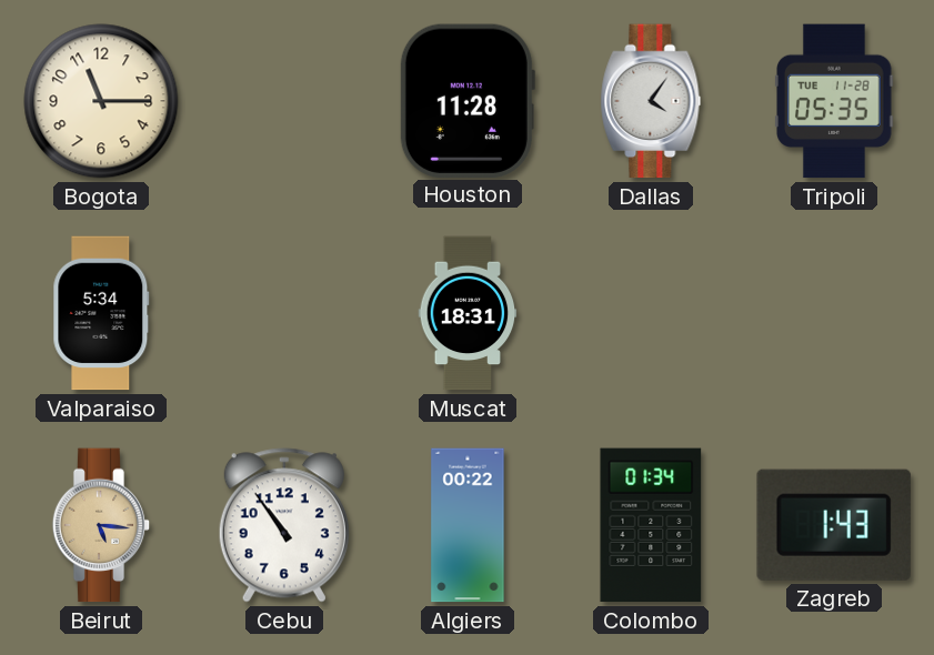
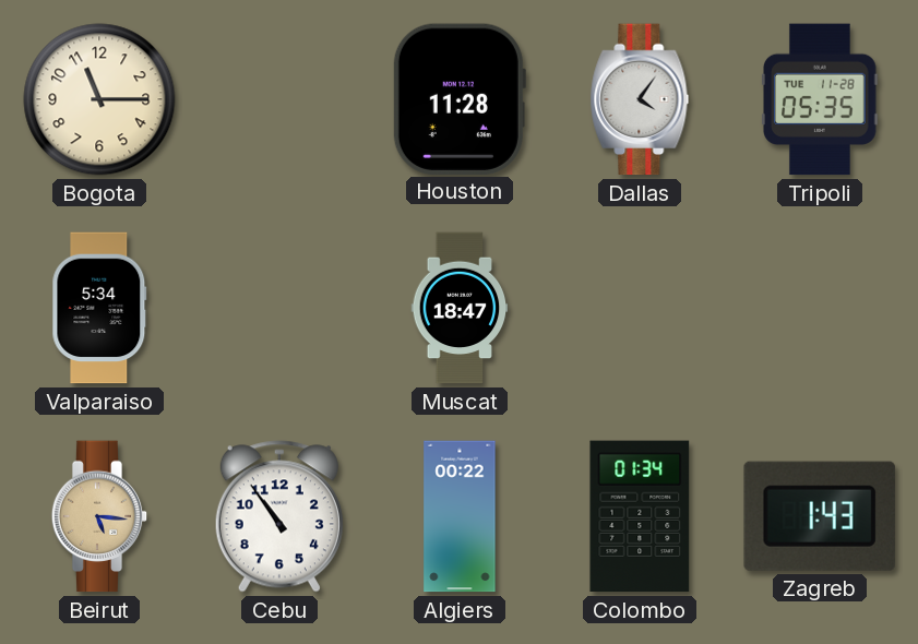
Muscat: 18:31 -> 18:47
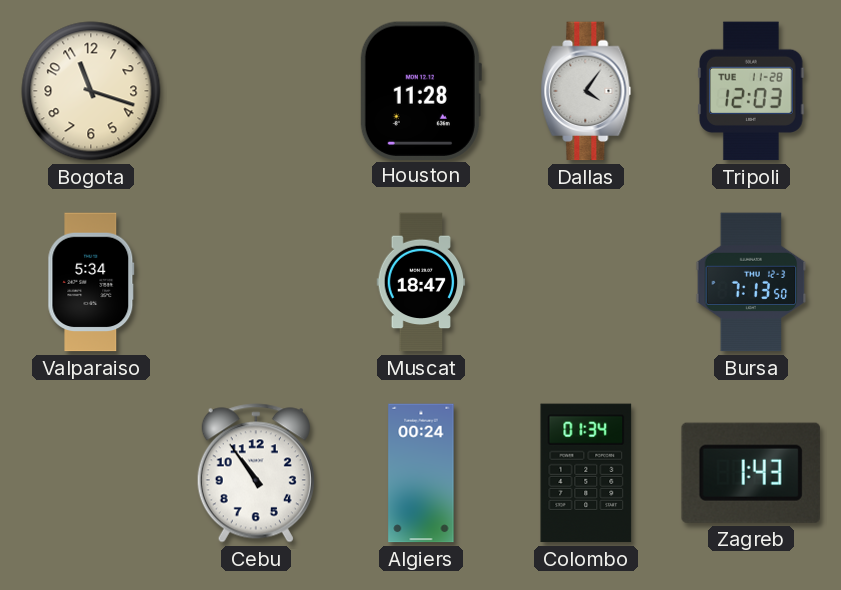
Bogota: 11:15 -> 11:18
Tripoli: 05:35 -> 12:03
Bursa: none -> 7:13
Beirut: 5:16 -> none
Algiers: 00:22 -> 00:24
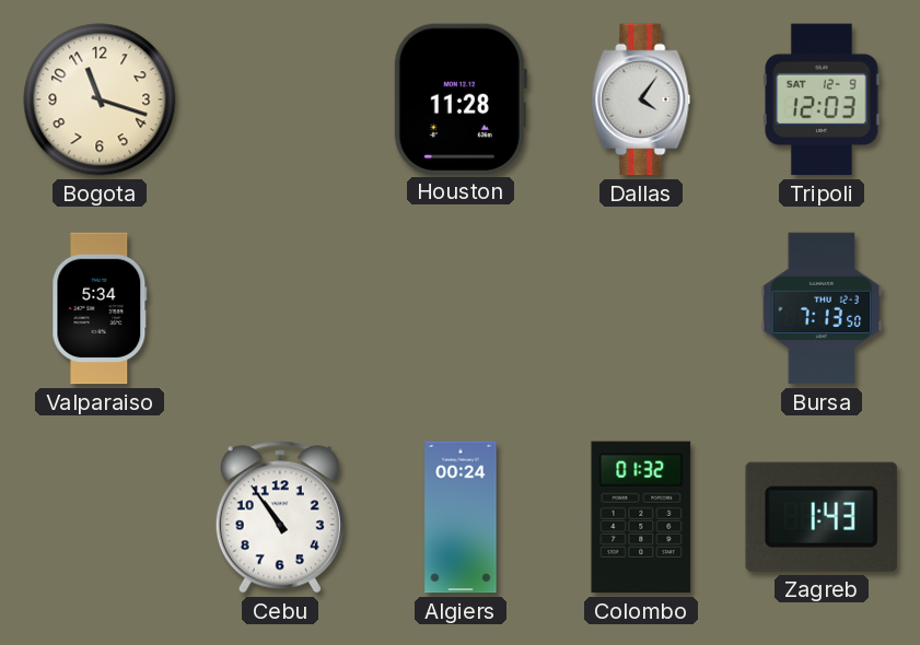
Tripoli date: TUE 11-28 -> SAT 12-9
Muscat: 18:47 -> none
Colombo: 01:34 -> 01:32
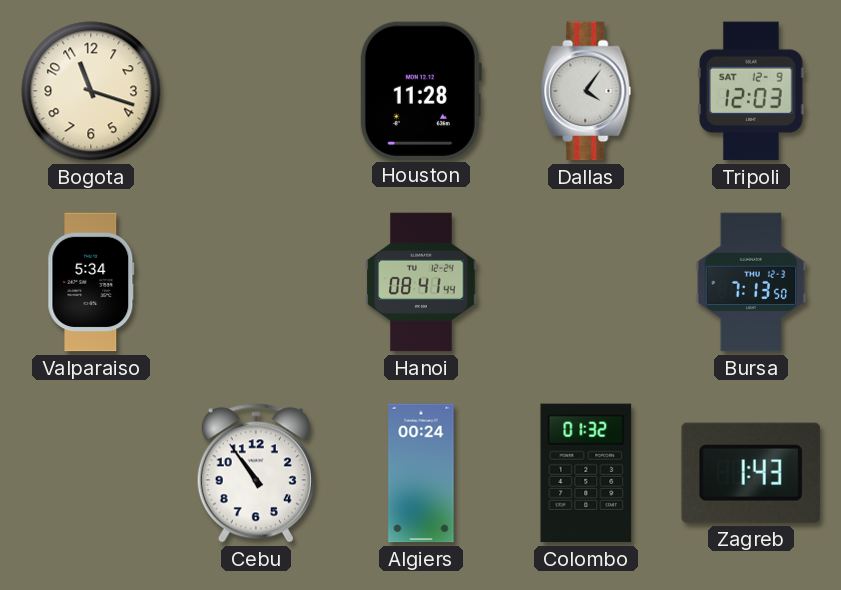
Hanoi: none -> 08:41
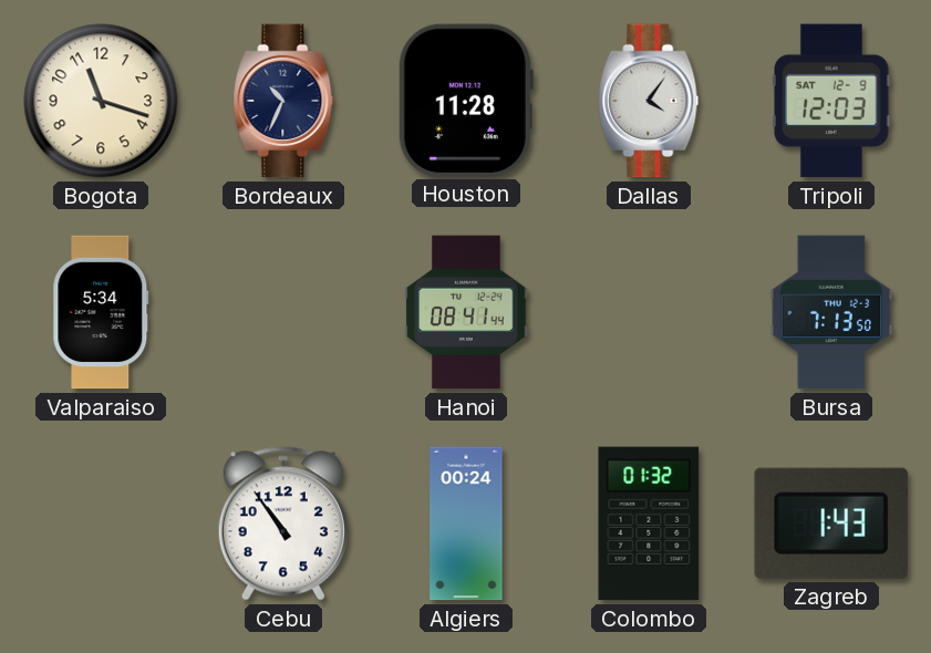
Bordeaux: none -> 10:34
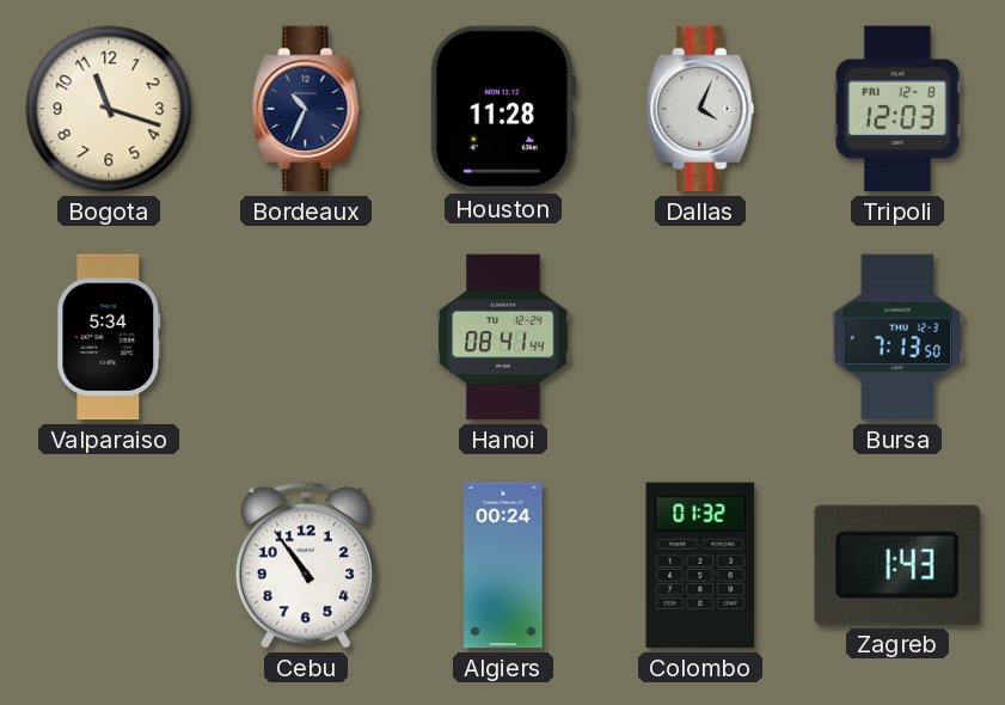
Dallas: 4:06 -> 4:04
Tripoli date: SAT 12-9 -> FRI 12-8
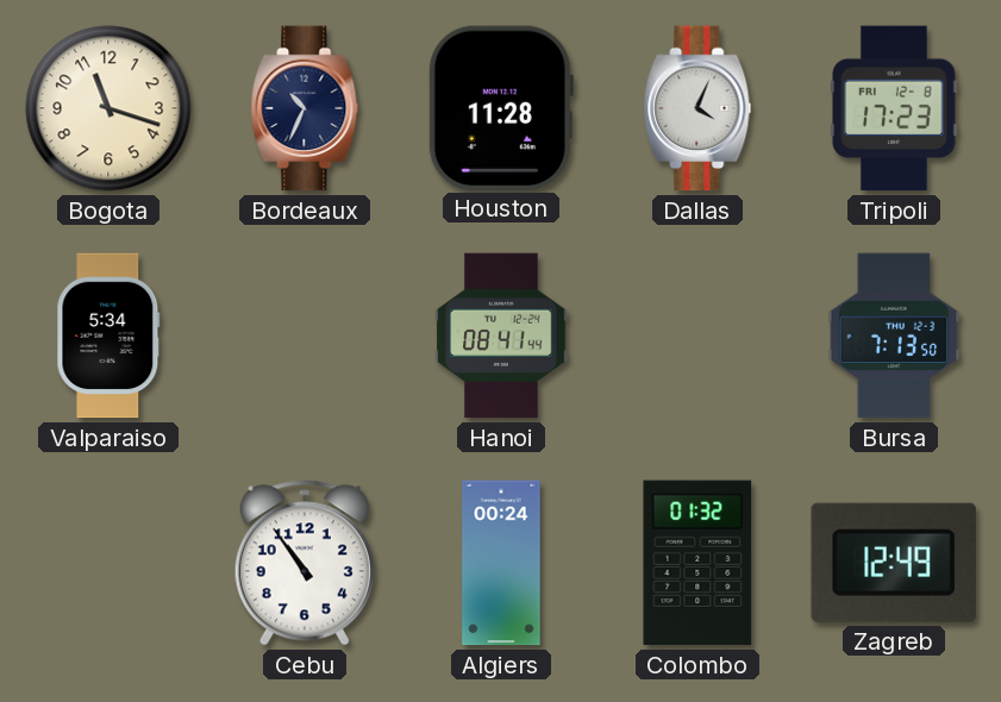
Tripoli: 12:03 -> 17:23
Zagreb: 1:43 -> 12:49
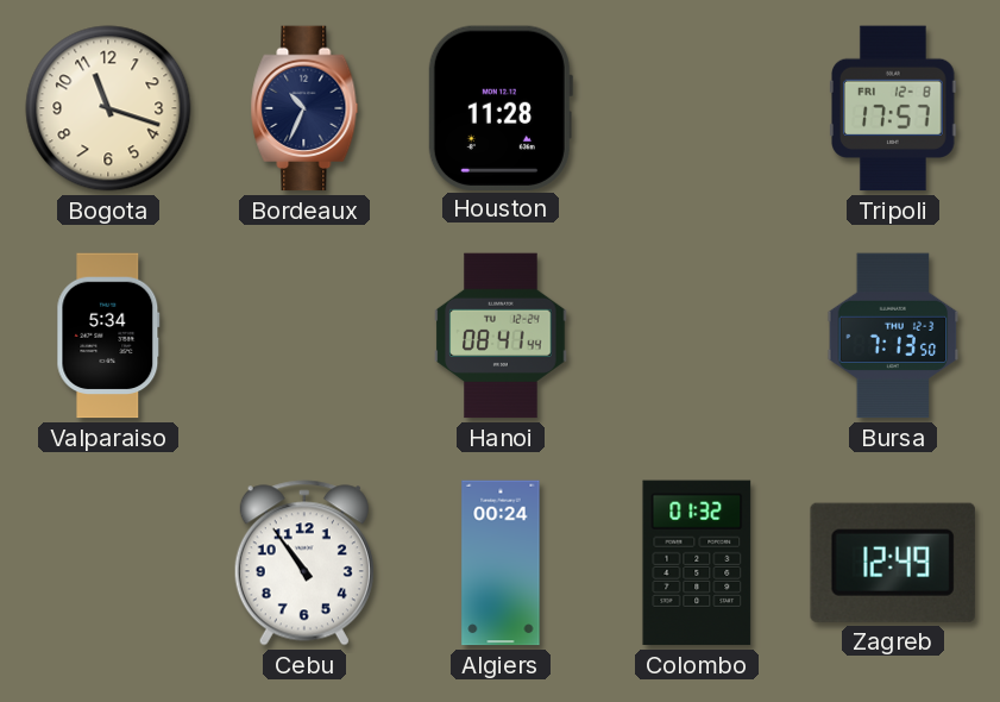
Dallas: 4:04 -> none
Tripoli: 17:23 -> 17:57
